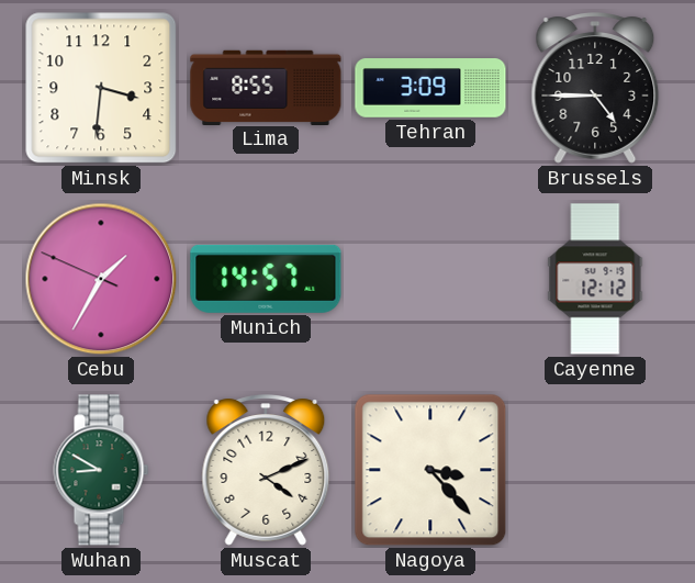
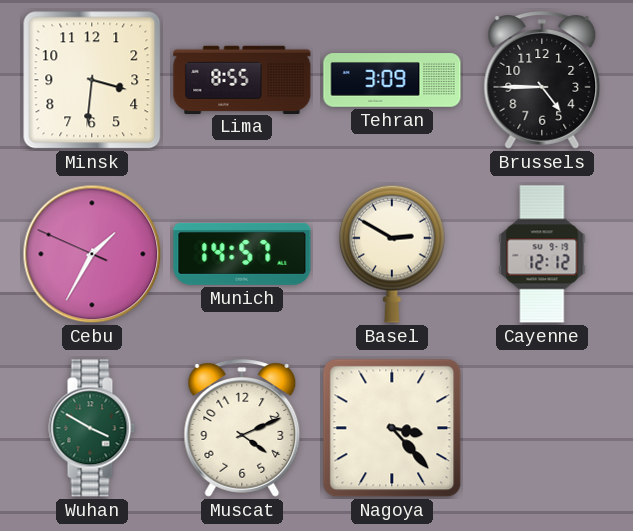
Basel: none -> 2:50
Wuhan: 8:50 -> 3:50
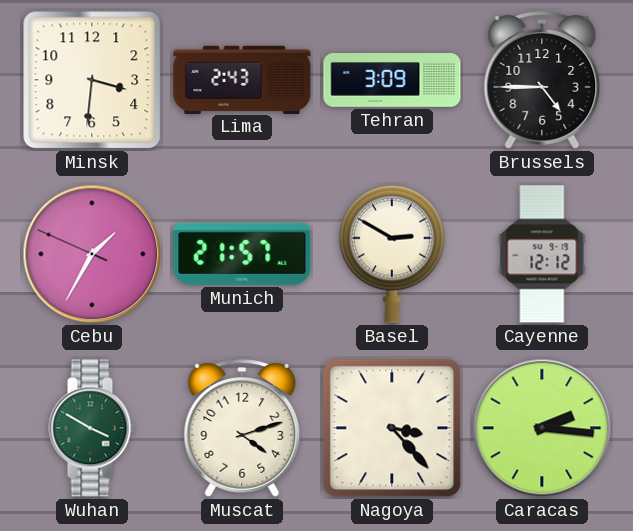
Lima: 8:55 -> 2:43
Munich: 14:57 -> 21:57
Muscat: 4:11 -> 4:12
Caracas: none -> 2:16
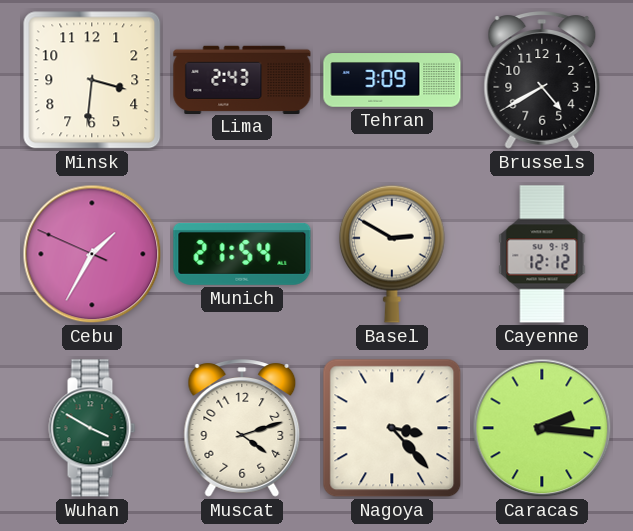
Brussels: 4:45 -> 4:40
Munich: 21:57 -> 21:54
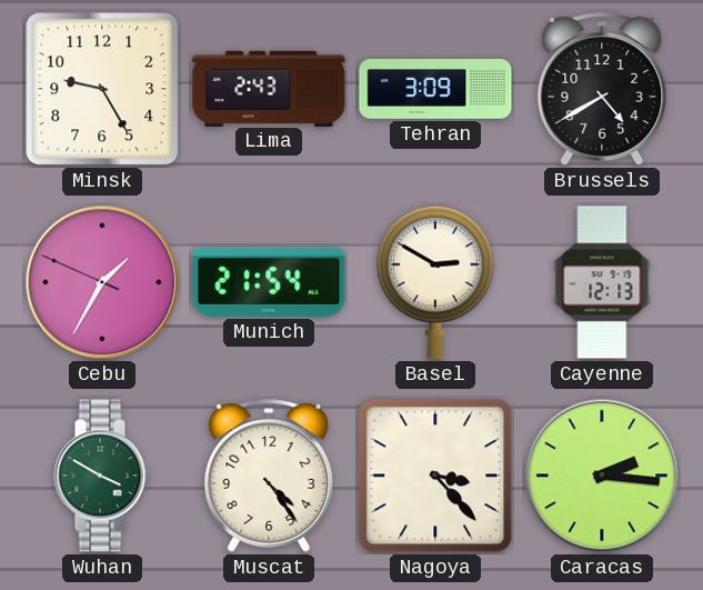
Minsk: 3:31 -> 9:25
Cayenne: 12:12 -> 12:13
Muscat: 4:12 -> 4:24
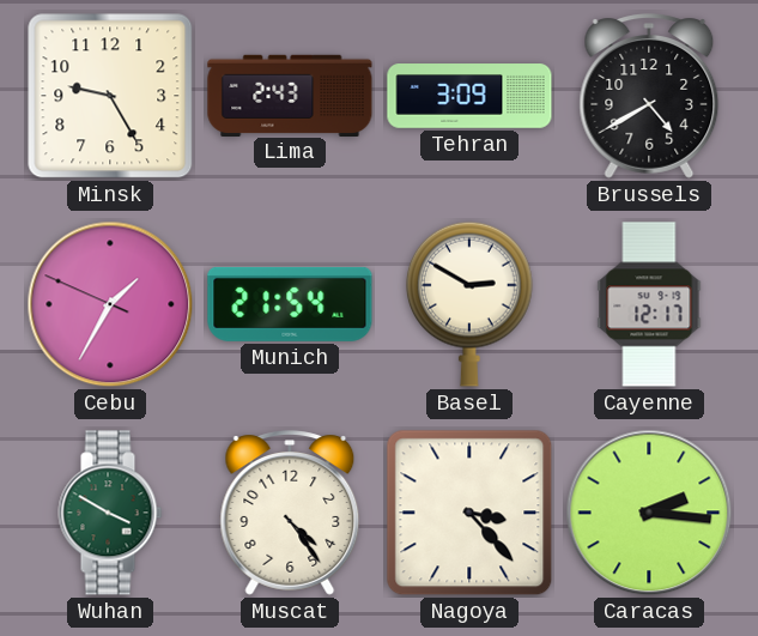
Cayenne: 12:13 -> 12:17
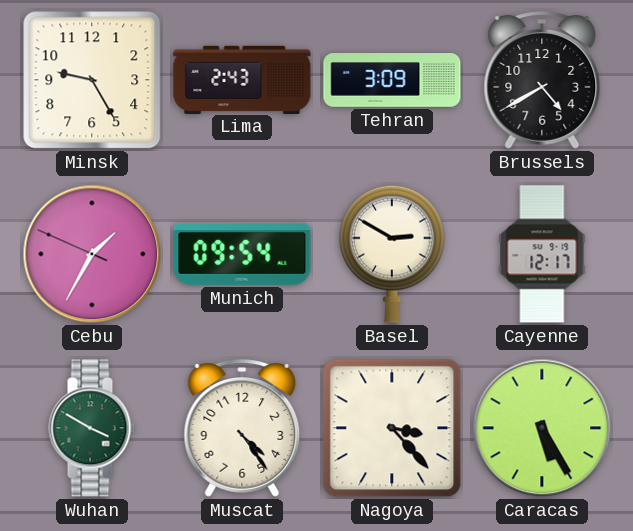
Munich: 21:54 -> 09:54
Caracas: 2:16 -> 5:25
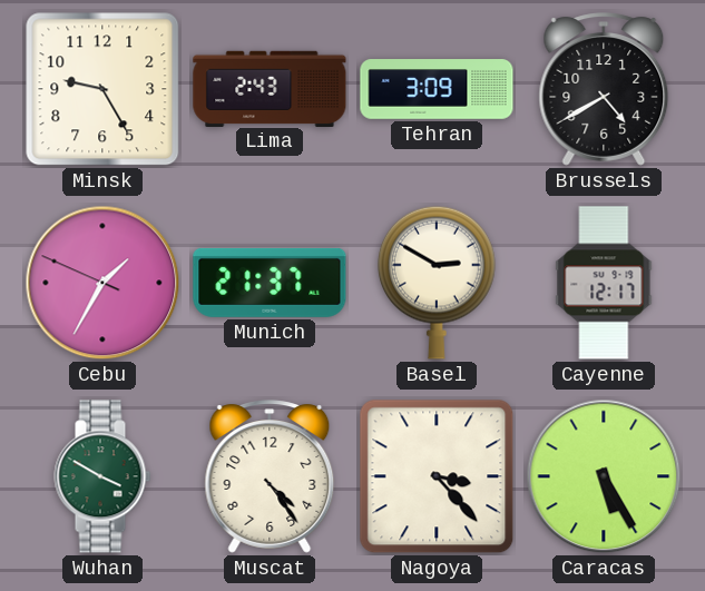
Munich: 09:54 -> 21:37
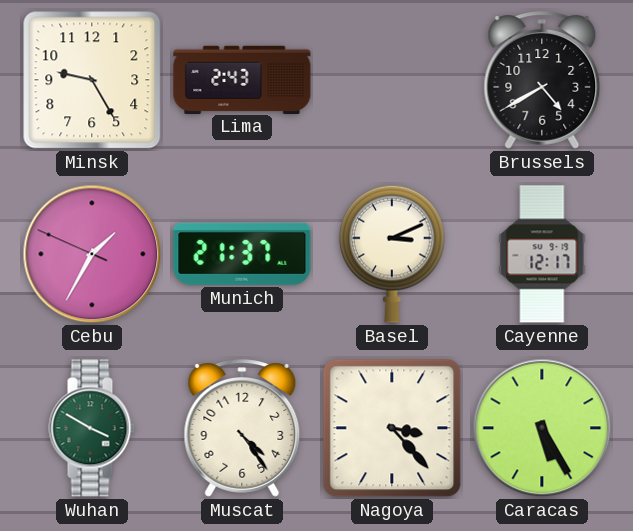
Tehran: 3:09 -> none
Basel: 2:50 -> 3:11
